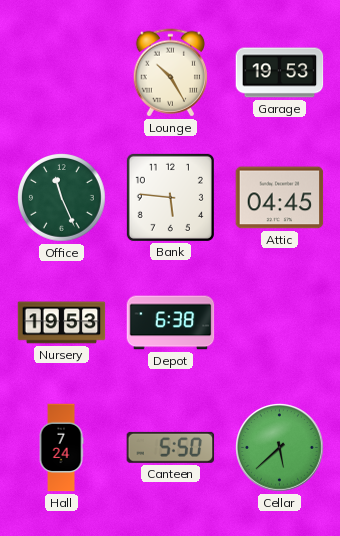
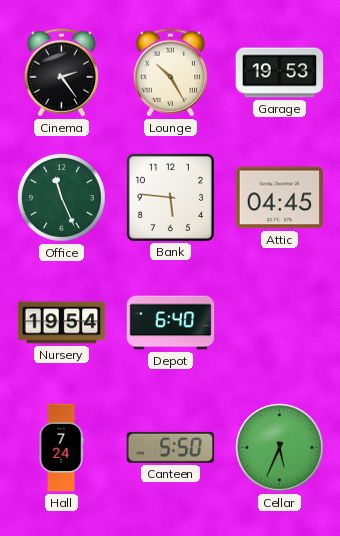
Cinema: none -> 2:24
Nursery: 19:53 -> 19:54
Depot: 6:38 -> 6:40
Cellar: 5:38 -> 5:34
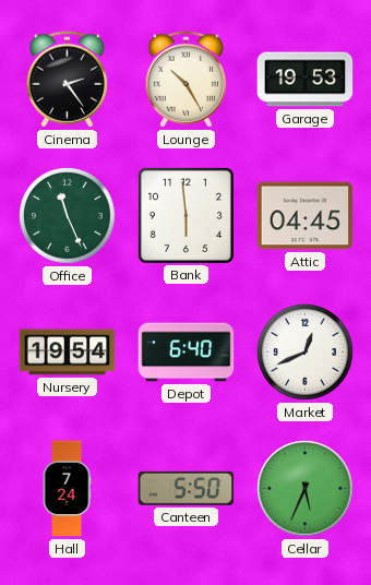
Bank: 5:46 -> 5:59
Market: none -> 12:41
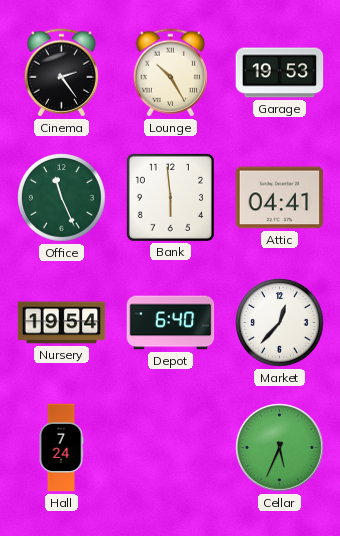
Attic: 04:45 -> 04:41
Market: 12:41 -> 12:37
Canteen: 5:50 -> none
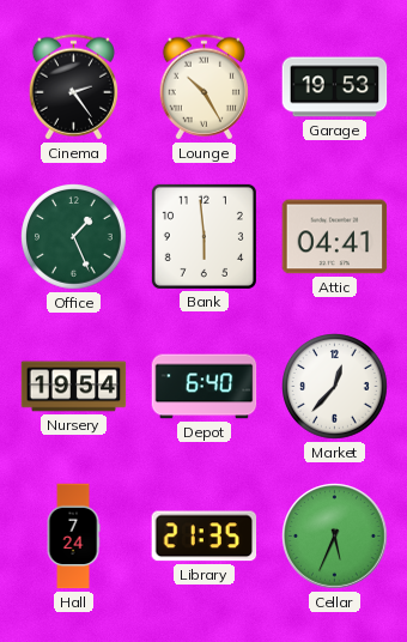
Office: 11:26 -> 1:26
Library: none -> 21:35
